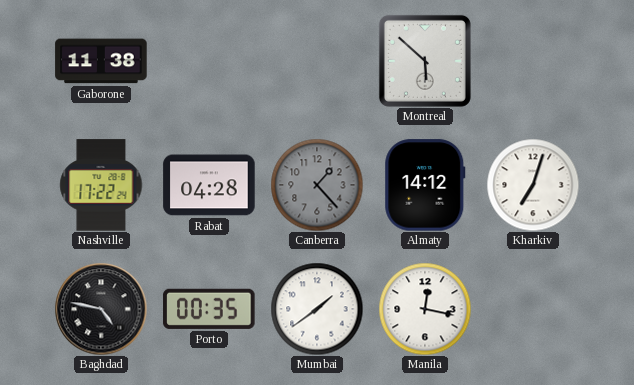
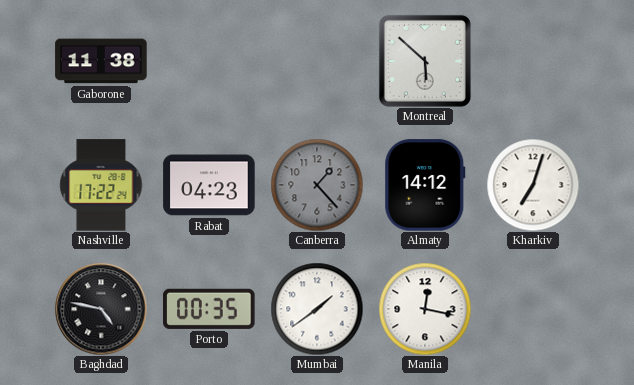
Rabat: 04:28 -> 04:23
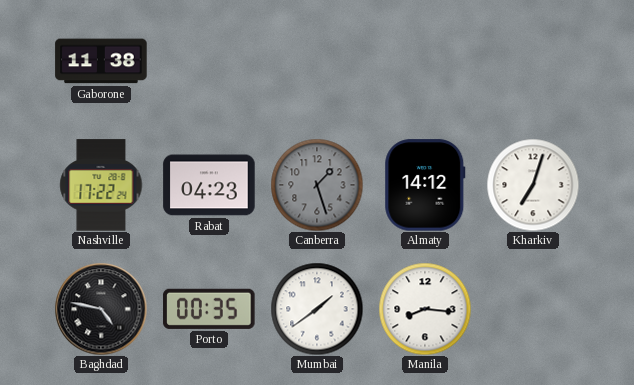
Montreal: 5:52 -> none
Canberra: 1:23 -> 1:27
Manila: 12:17 -> 8:16
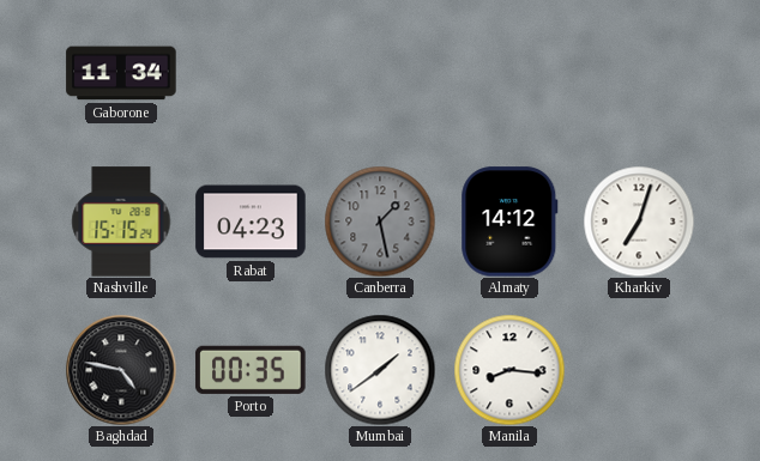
Gaborone: 11:38 -> 11:34
Nashville: 17:22 -> 15:15
Canberra: 1:27 -> 1:28
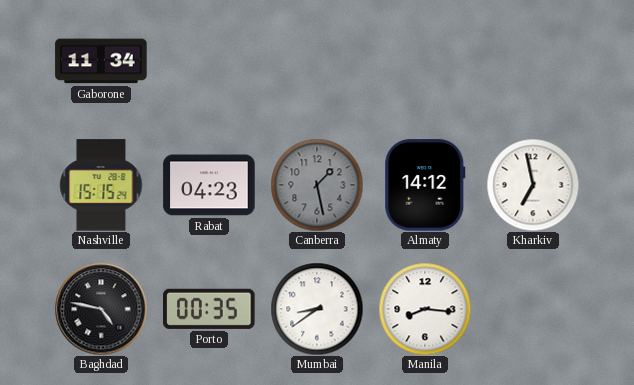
Kharkiv: 7:03 -> 6:58
Mumbai: 1:39 -> 8:39
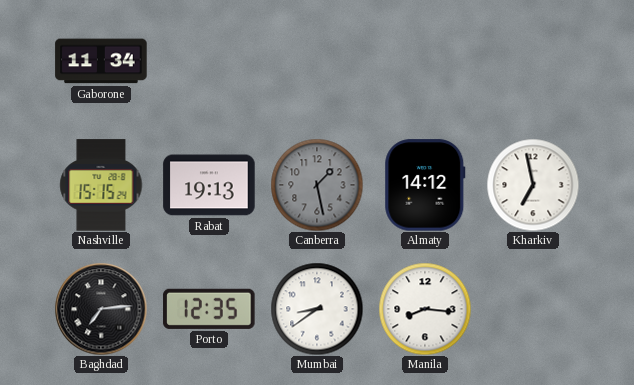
Rabat: 04:23 -> 19:13
Baghdad: 4:47 -> 7:14
Porto: 00:35 -> 12:35
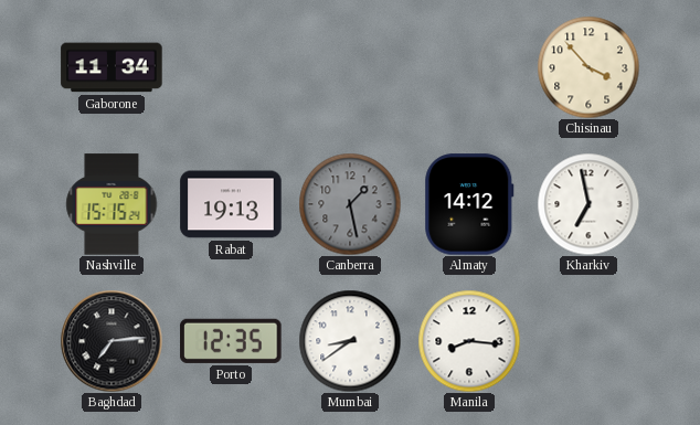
Chisinau: none -> 3:53
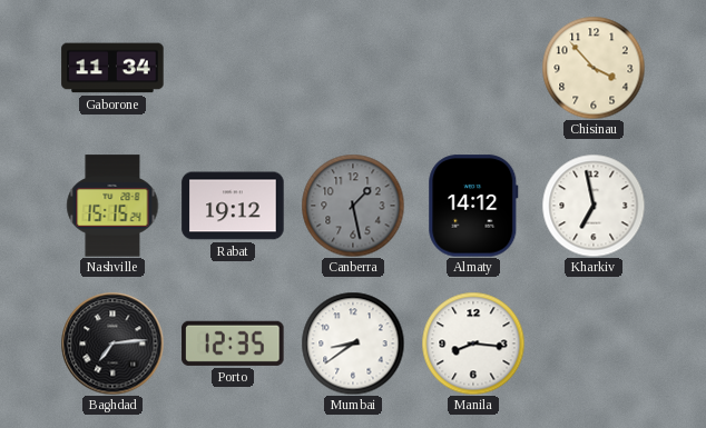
Rabat: 19:13 -> 19:12
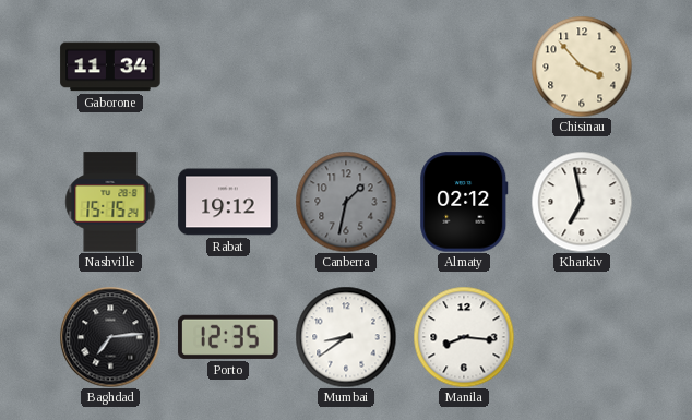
Canberra: 1:28 -> 1:32
Almaty: 14:12 -> 02:12
